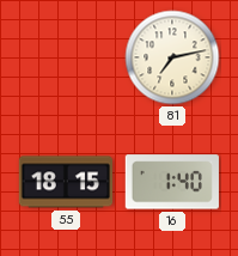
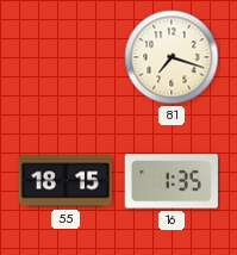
81: 7:13 -> 7:18
16: 1:40 -> 1:35
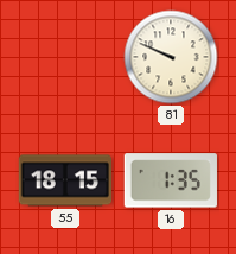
81: 7:18 -> 9:49
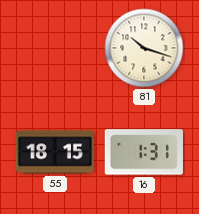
81: 9:49 -> 10:18
16: 1:35 -> 1:31
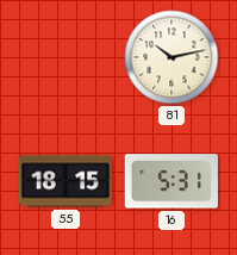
81: 10:18 -> 10:13
16: 1:31 -> 5:31
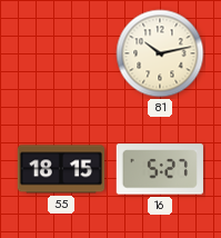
16: 5:31 -> 5:27
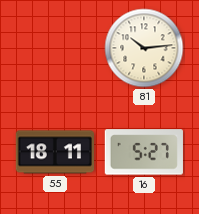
81: 10:13 -> 10:14
55: 18:15 -> 18:11
